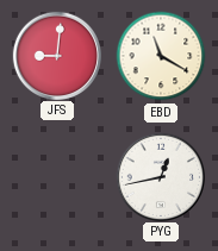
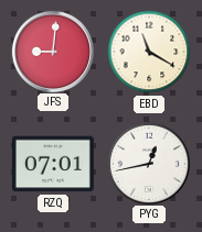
RZQ: none -> 07:01
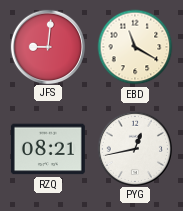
RZQ: 07:01 -> 08:21
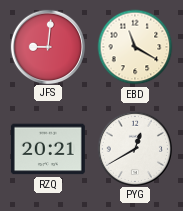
RZQ: 08:21 -> 20:21
PYG: 12:43 -> 12:40
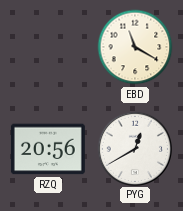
JFS: 9:01 -> none
RZQ: 20:21 -> 20:56
